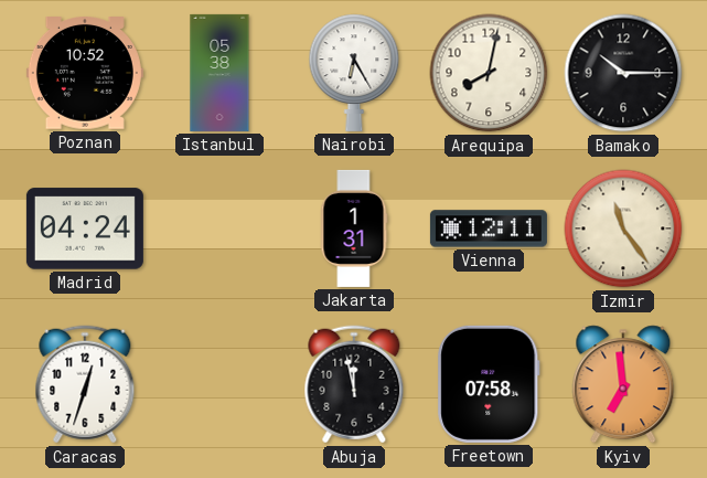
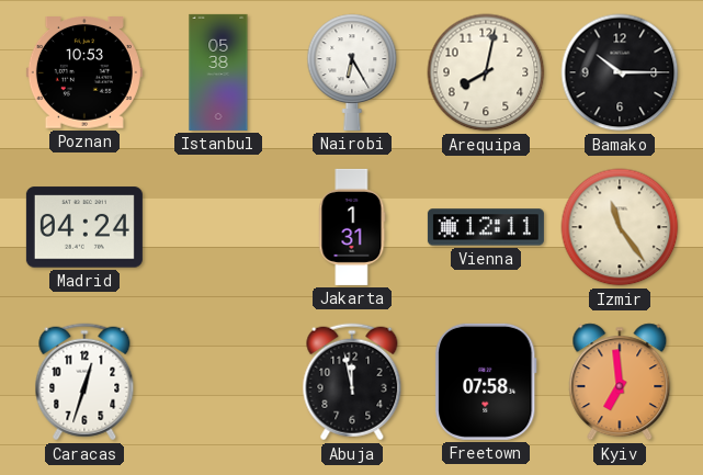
Poznan: 10:52 -> 10:53
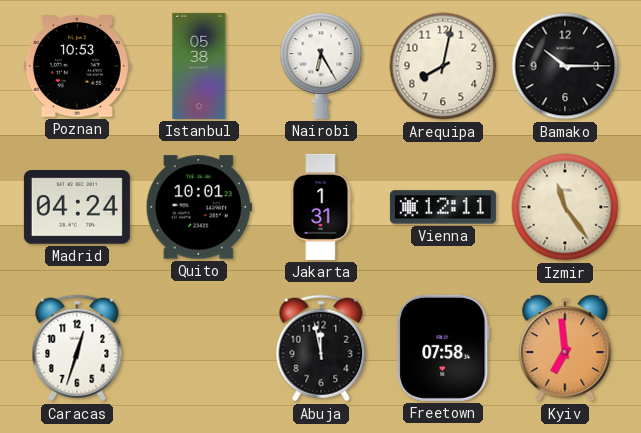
Quito: none -> 10:01
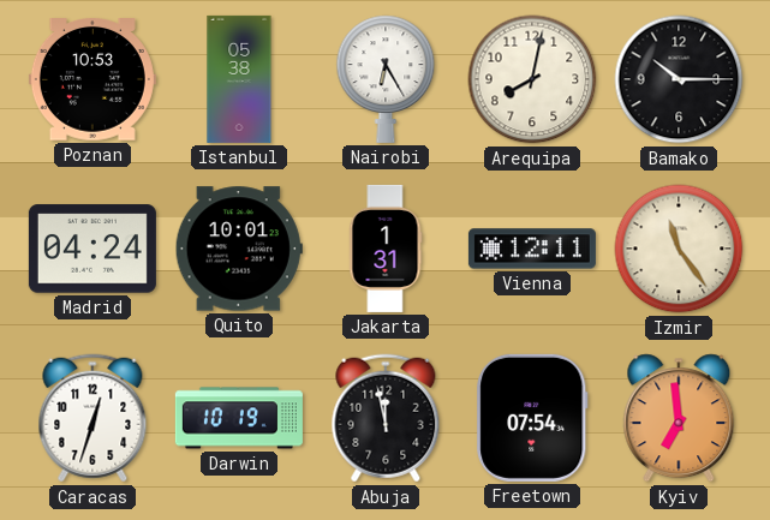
Darwin: none -> 10:19
Freetown: 07:58 -> 07:54
